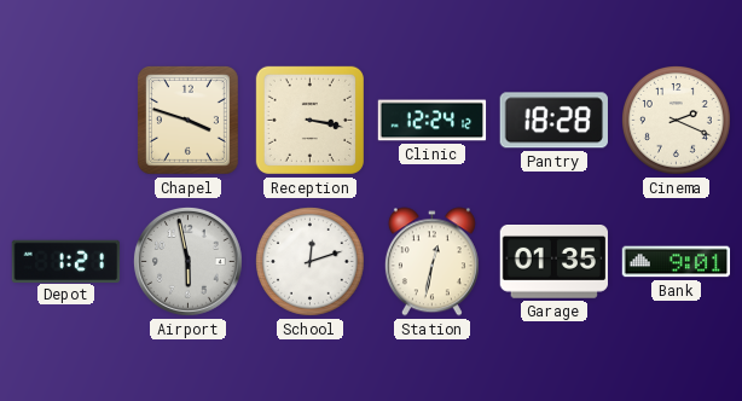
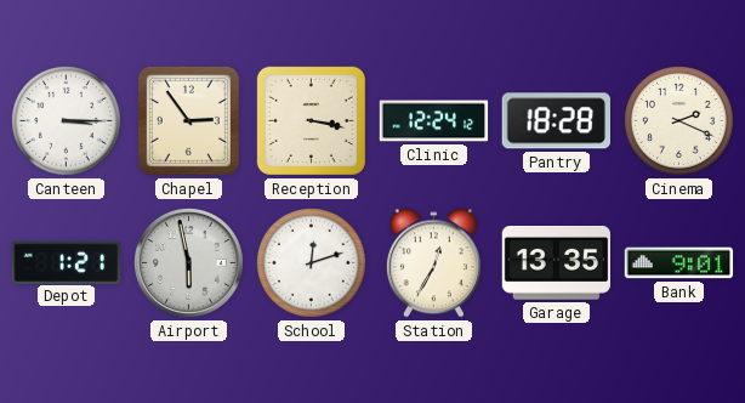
Canteen: none -> 3:15
Chapel: 3:48 -> 2:54
Station: 12:32 -> 12:35
Garage: 01:35 -> 13:35
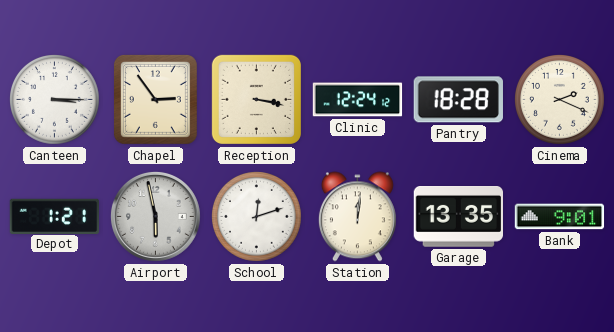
Station: 12:35 -> 12:01
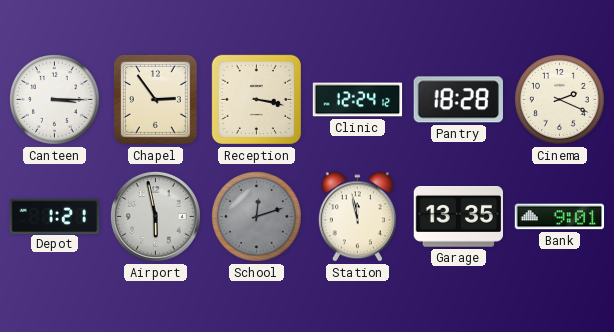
School dial: white -> grey
Station: 12:01 -> 11:58
